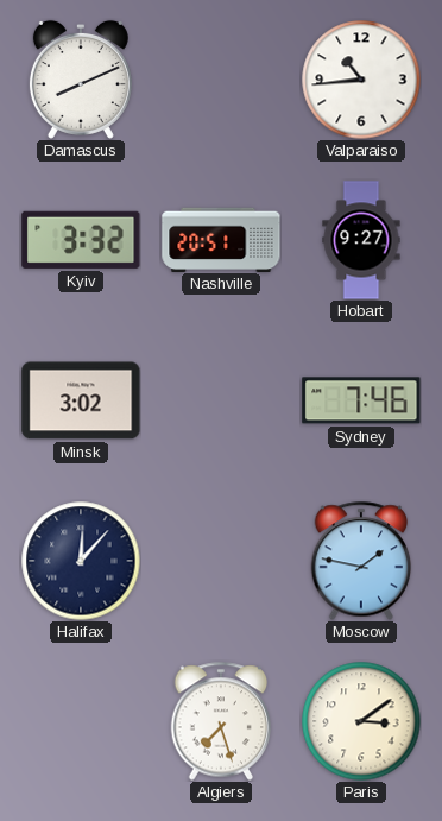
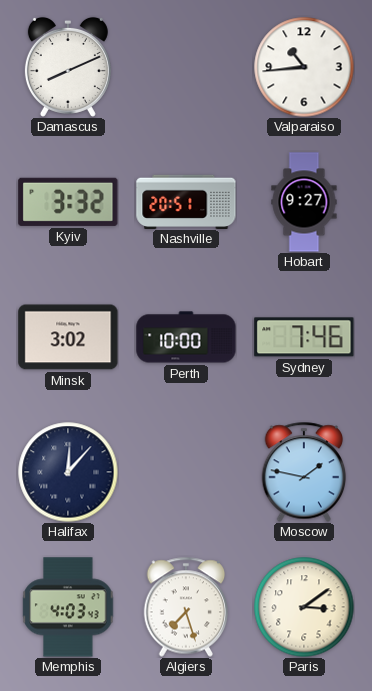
Perth: none -> 10:00
Memphis: none -> 4:03
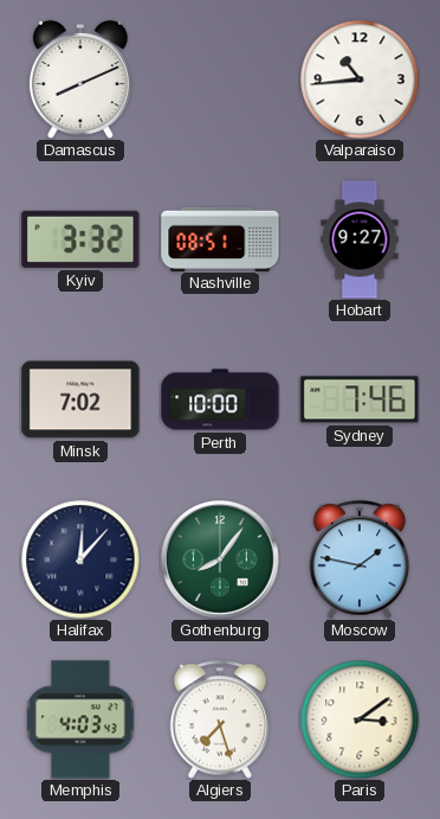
Nashville: 20:51 -> 08:51
Minsk: 3:02 -> 7:02
Gothenburg: none -> 8:06
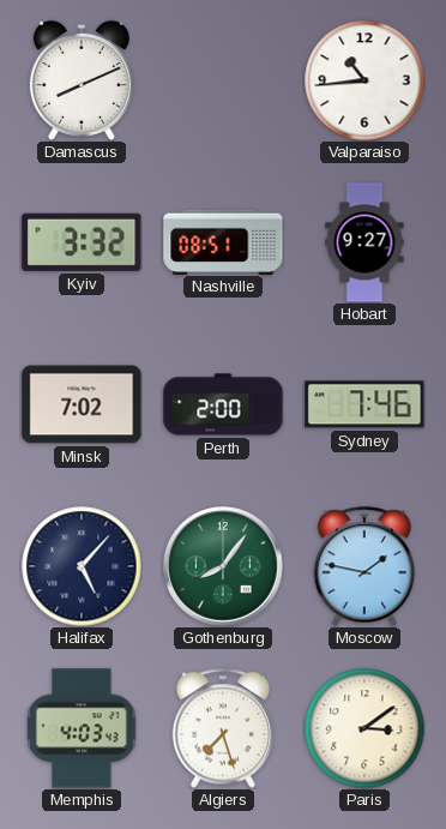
Perth: 10:00 -> 2:00
Halifax: 12:07 -> 5:07
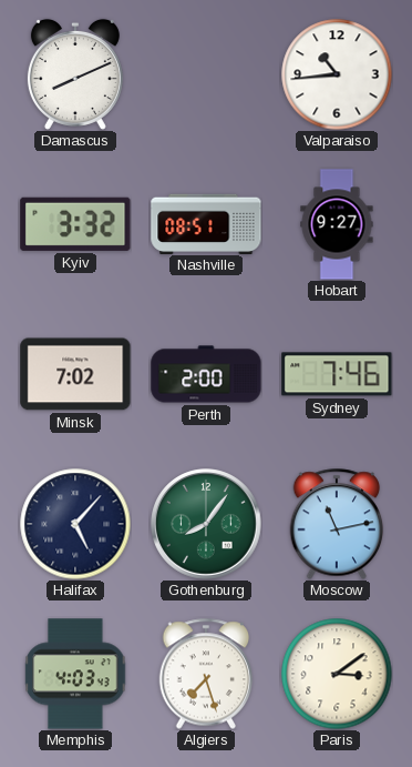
Moscow: 1:47 -> 11:13
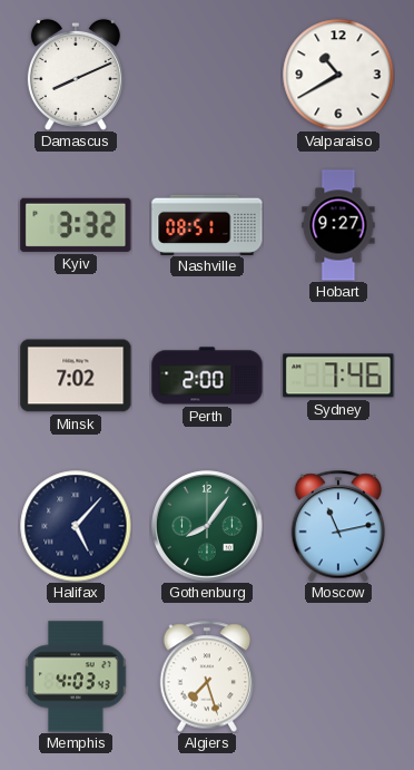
Valparaiso: 10:44 -> 10:40
Paris: 3:09 -> none
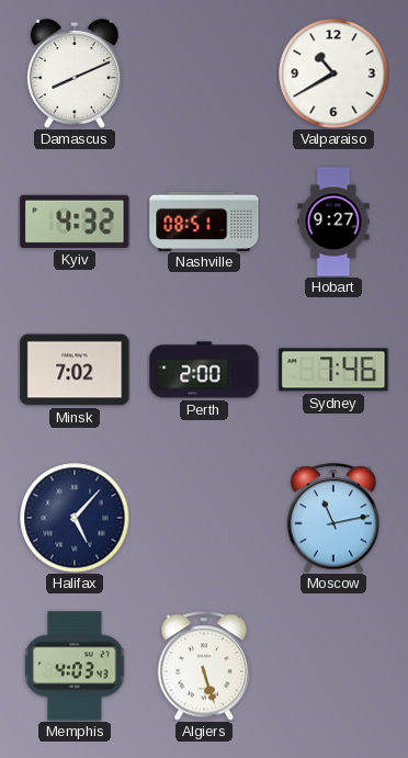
Kyiv: 3:32 -> 4:32
Gothenburg: 8:06 -> none
Algiers: 7:27 -> 5:27
